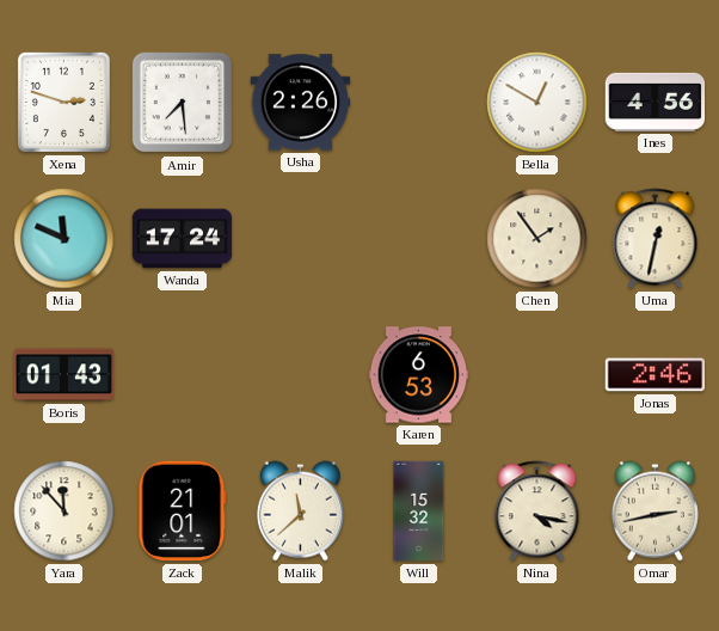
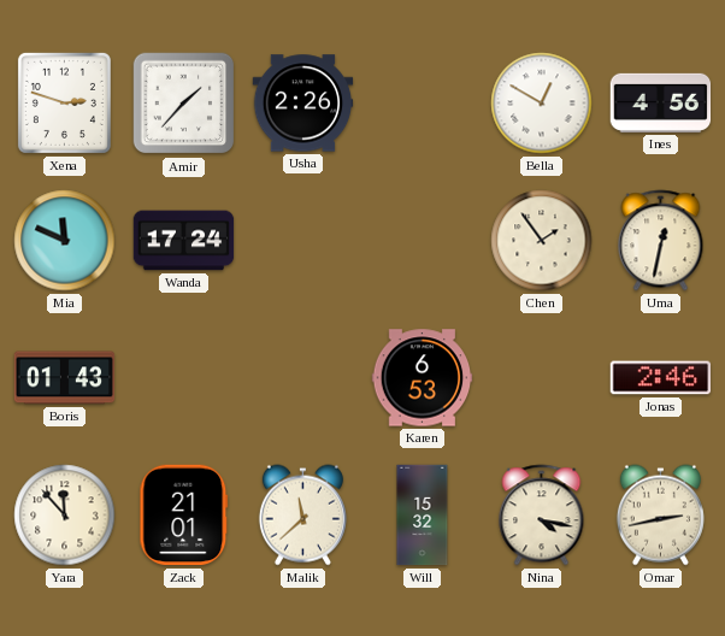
Amir: 7:29 -> 1:37
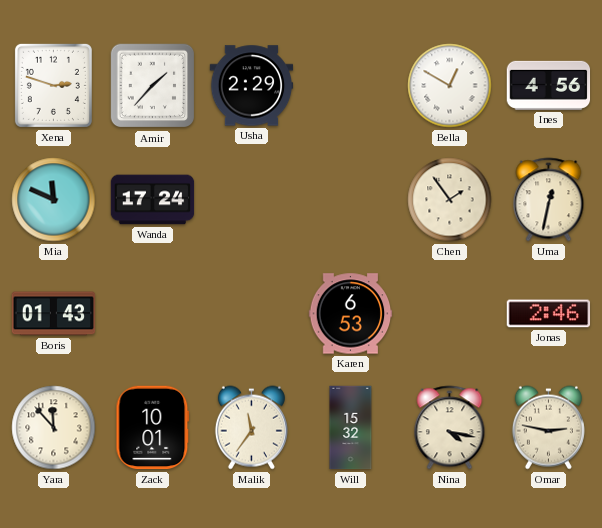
Usha: 2:26 -> 2:29
Zack: 21:01 -> 10:01
Malik: 11:38 -> 11:36
Omar: 2:43 -> 2:47
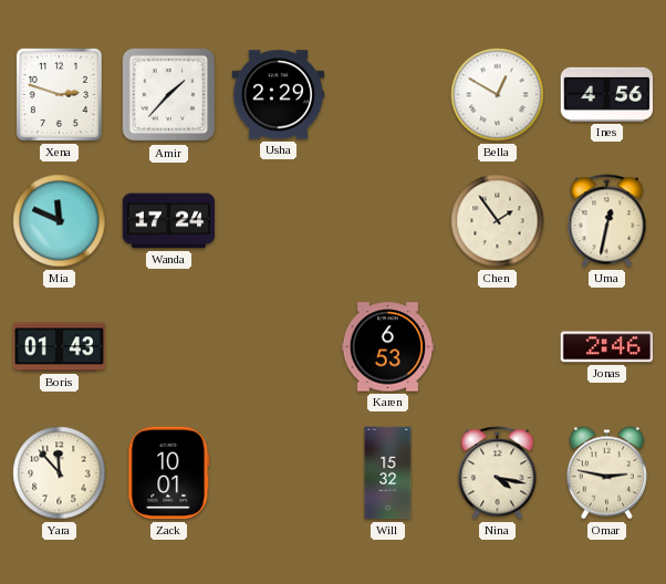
Malik: 11:36 -> none
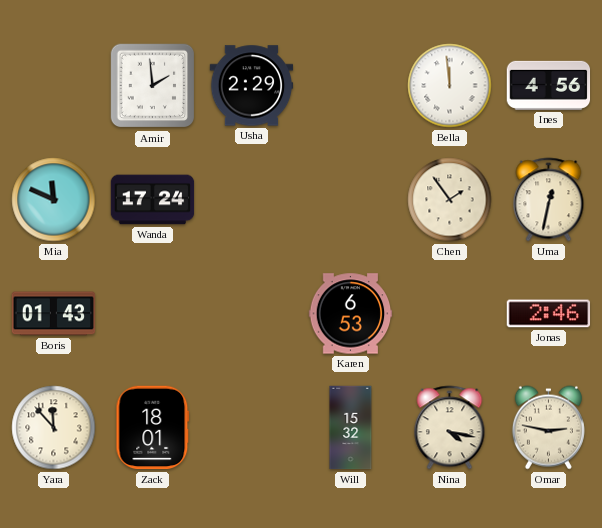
Xena: 2:48 -> none
Amir: 1:37 -> 1:59
Bella: 12:50 -> 11:59
Zack: 10:01 -> 18:01
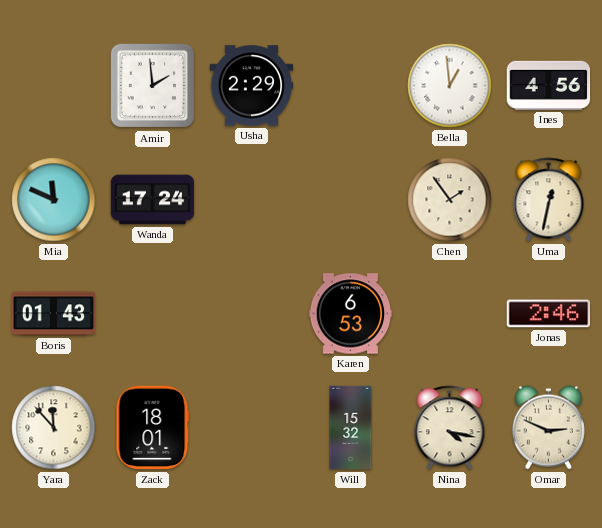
Bella: 11:59 -> 12:59
Omar: 2:47 -> 2:49
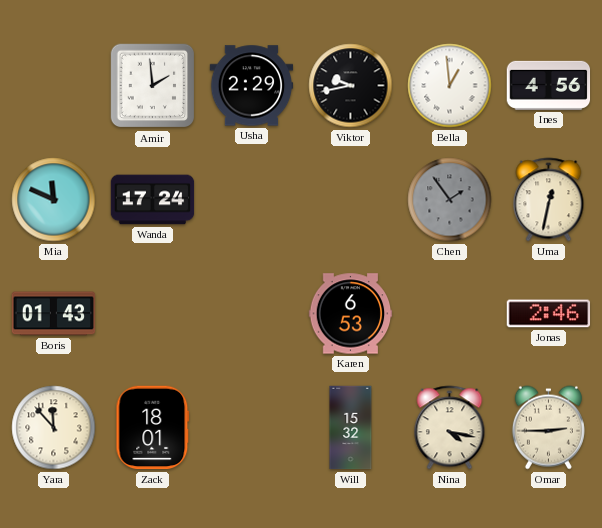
Viktor: none -> 9:43
Chen dial: cream -> grey
Omar: 2:49 -> 2:45
